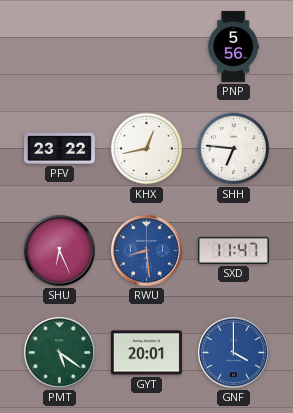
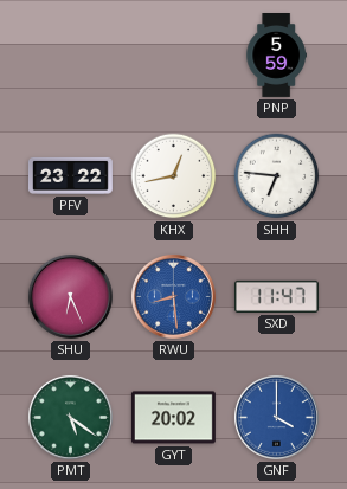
PNP: 5:56 -> 5:59
GYT: 20:01 -> 20:02
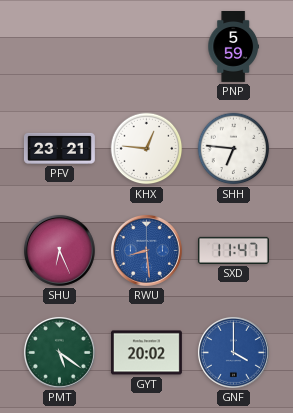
PFV: 23:22 -> 23:21
KHX: 12:43 -> 12:46
